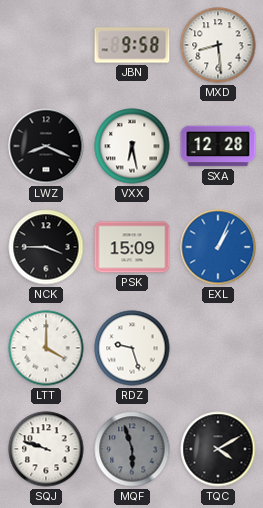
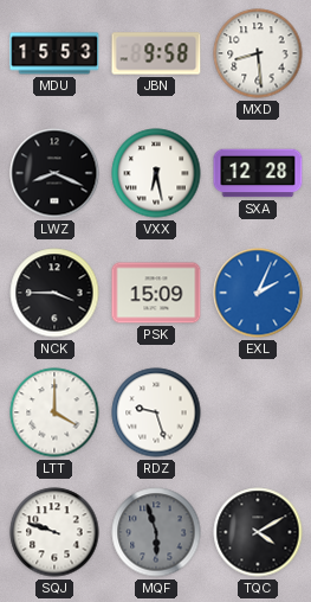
MDU: none -> 15:53
EXL: 1:04 -> 2:04
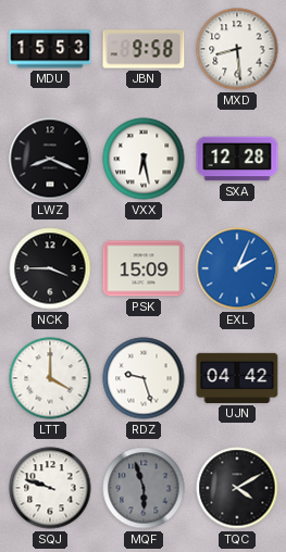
UJN: none -> 04:42
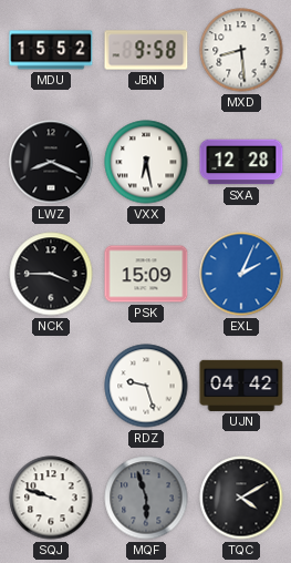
MDU: 15:53 -> 15:52
LTT: 4:00 -> none
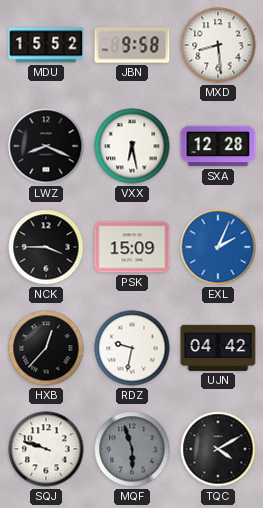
HXB: none -> 12:37
RDZ: 9:27 -> 9:32
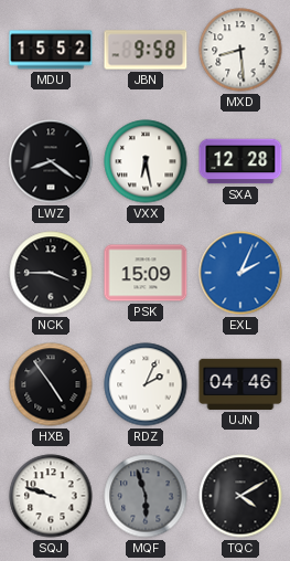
LWZ: 8:19 -> 8:21
HXB: 12:37 -> 4:54
RDZ: 9:32 -> 2:04
UJN: 04:42 -> 04:46
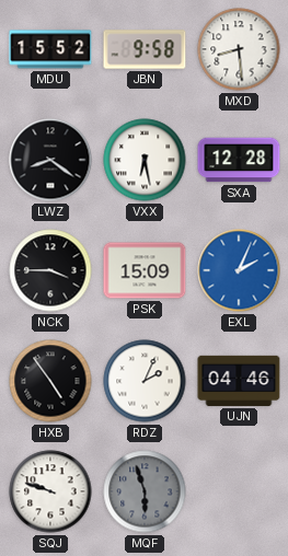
TQC: 4:10 -> none
